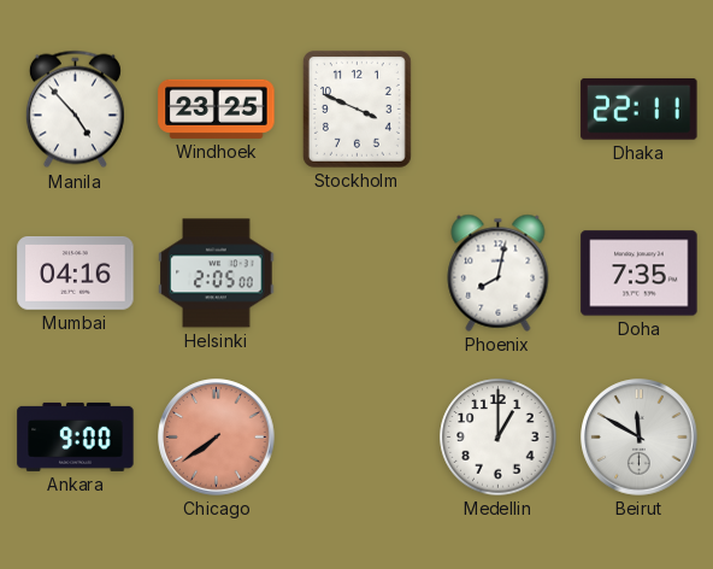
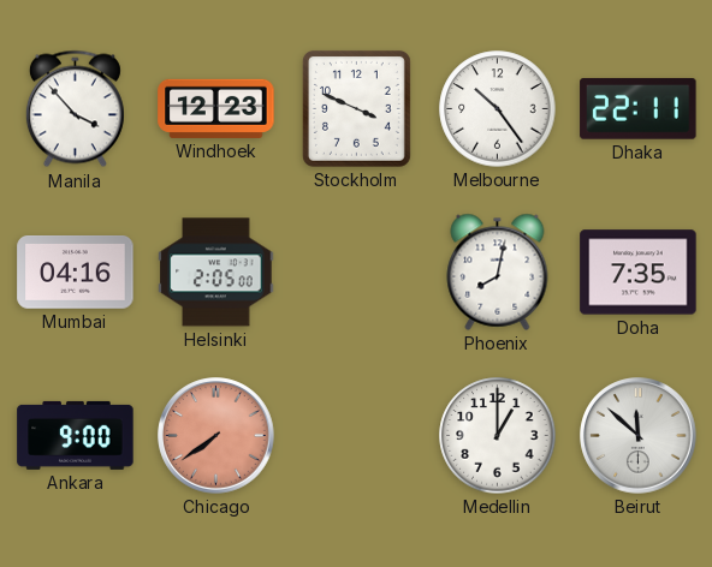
Manila: 4:53 -> 3:53
Windhoek: 23:25 -> 12:23
Melbourne: none -> 10:24
Beirut: 11:50 -> 11:52
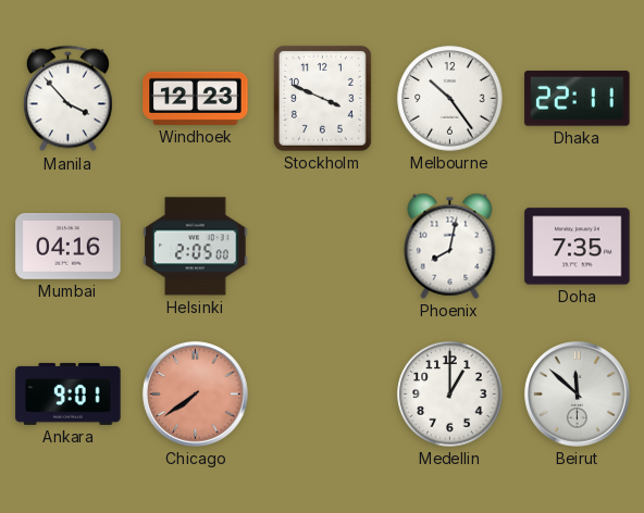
Ankara: 9:00 -> 9:01
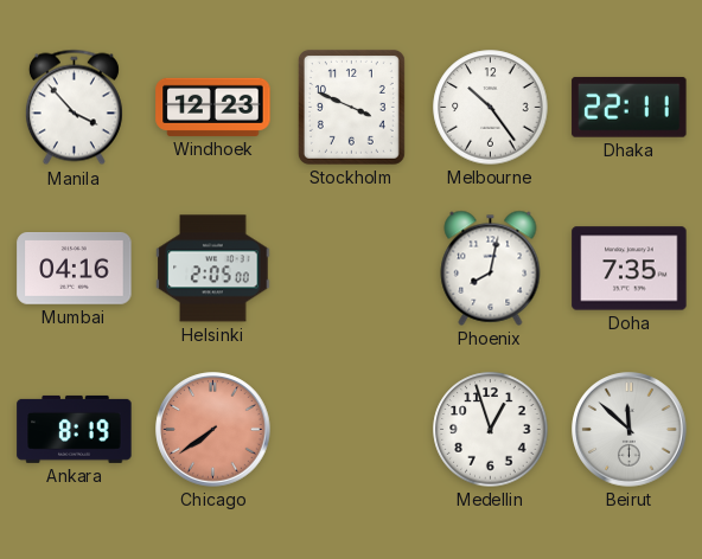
Ankara: 9:01 -> 8:19
Medellin: 1:00 -> 12:57
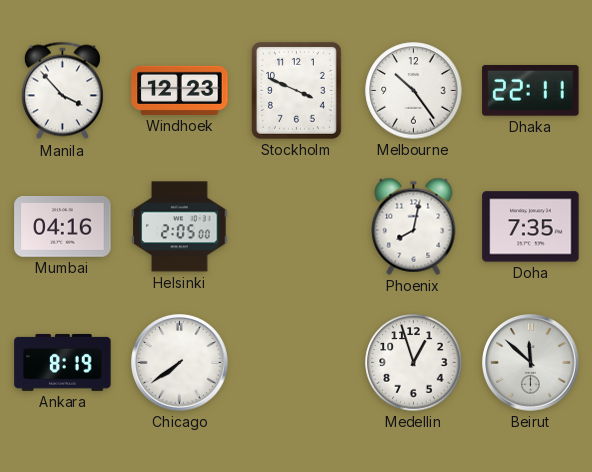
Chicago dial: salmon -> white
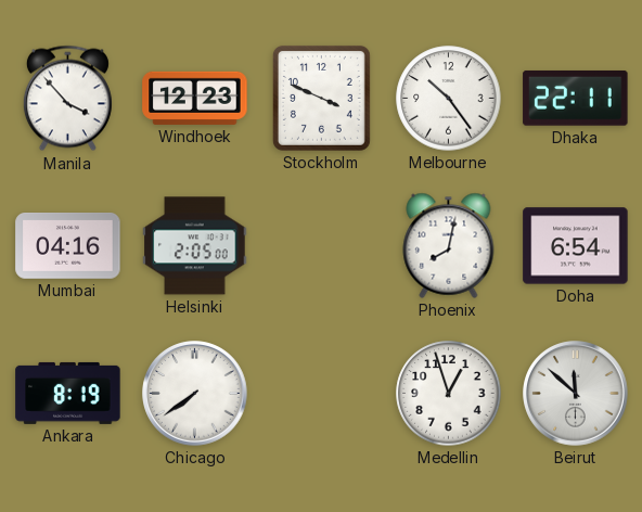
Doha: 7:35 -> 6:54
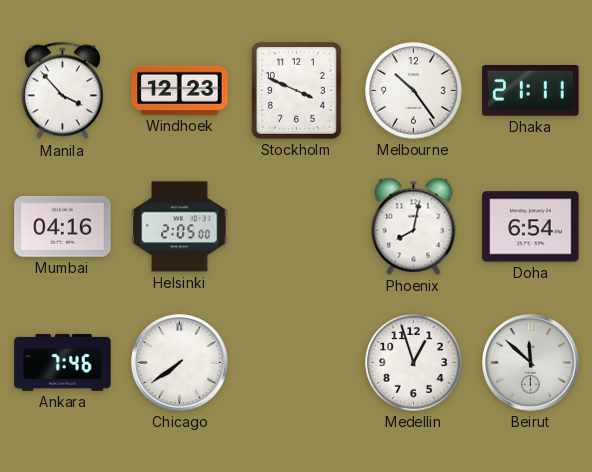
Dhaka: 22:11 -> 21:11
Ankara: 8:19 -> 7:46
